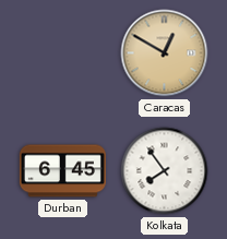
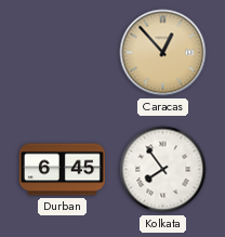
Caracas: 12:50 -> 12:53
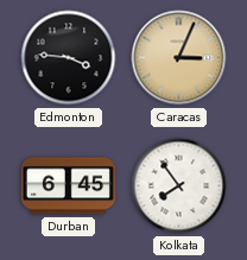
Edmonton: none -> 3:46
Caracas: 12:53 -> 3:04
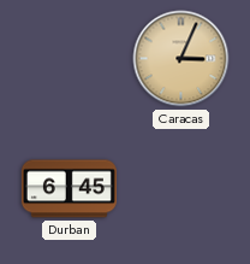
Edmonton: 3:46 -> none
Kolkata: 7:54 -> none
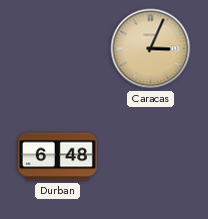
Durban: 6:45 -> 6:48
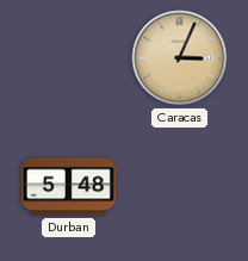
Durban: 6:48 -> 5:48
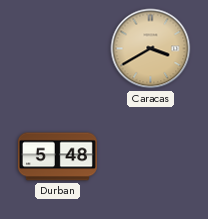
Caracas: 3:04 -> 3:40
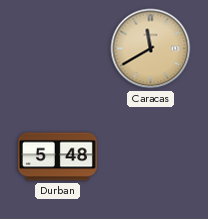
Caracas: 3:40 -> 11:40
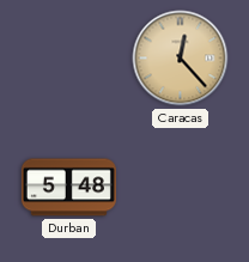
Caracas: 11:40 -> 12:23
